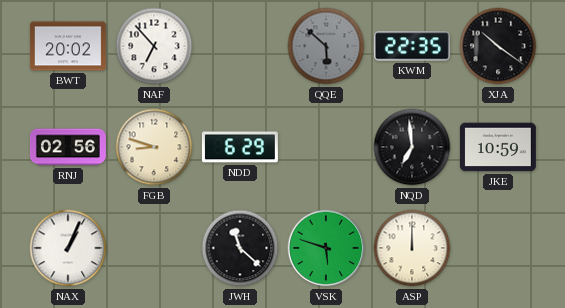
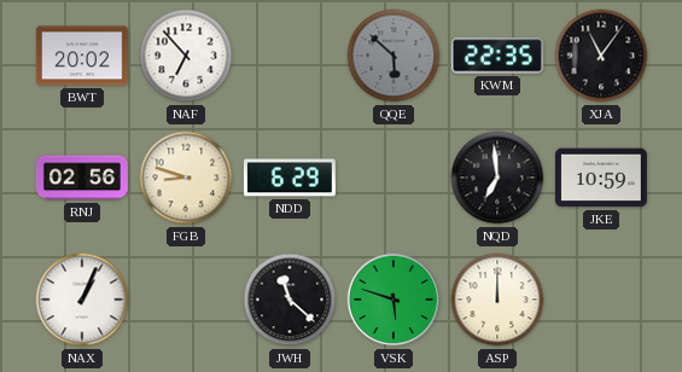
XJA: 10:21 -> 11:06
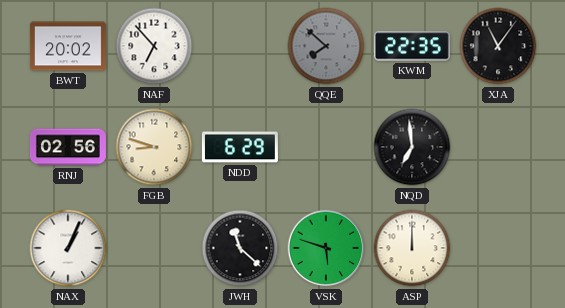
QQE: 5:52 -> 7:52
JKE: 10:59 -> none
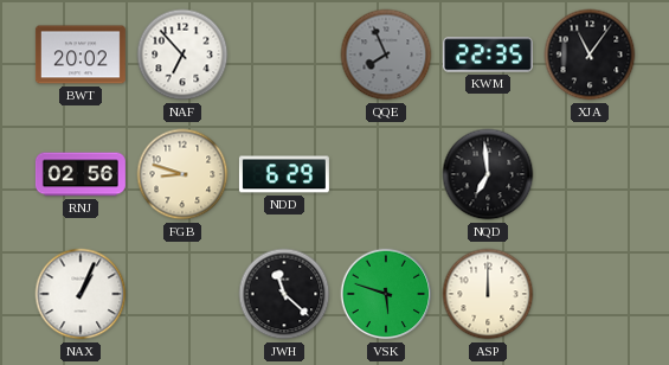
QQE: 7:52 -> 7:56
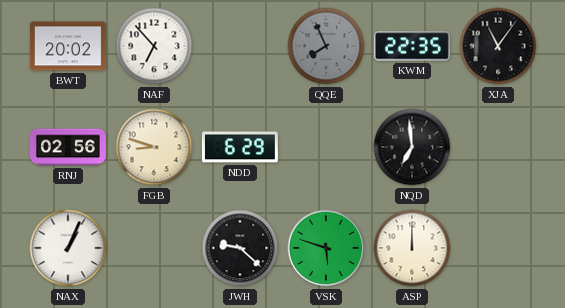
JWH: 11:22 -> 9:22
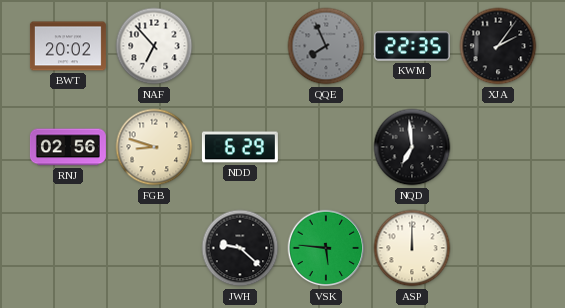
XJA: 11:06 -> 2:06
NAX: 1:04 -> none
VSK: 5:48 -> 5:46
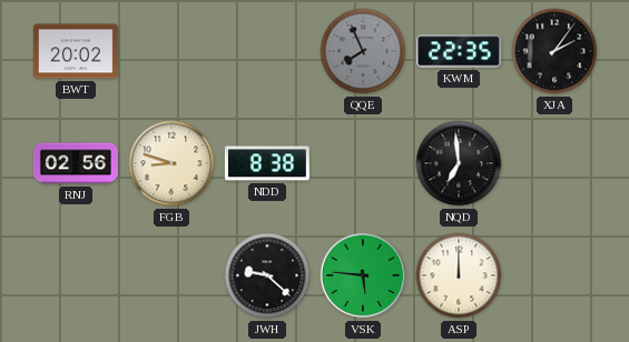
NAF: 6:53 -> none
NDD: 6:29 -> 8:38
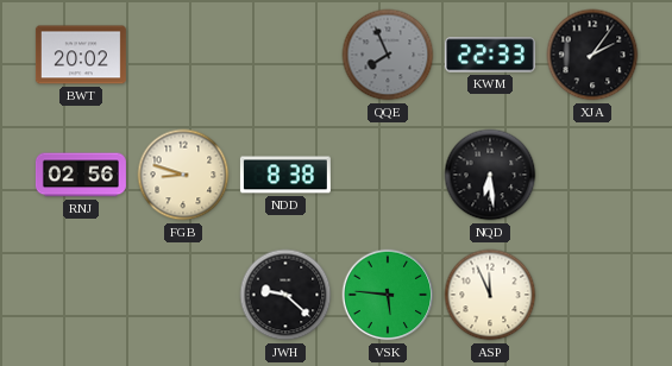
KWM: 22:35 -> 22:33
NQD: 6:59 -> 6:29
ASP: 12:00 -> 11:56
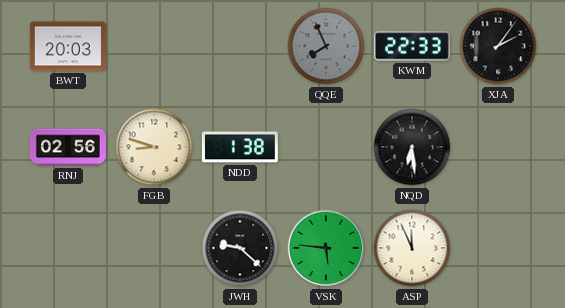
BWT: 20:02 -> 20:03
NDD: 8:38 -> 1:38
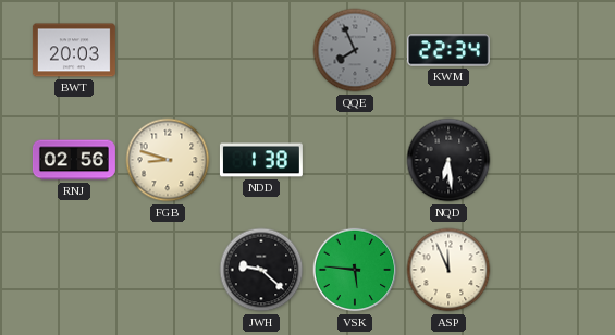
KWM: 22:33 -> 22:34
XJA: 2:06 -> none
